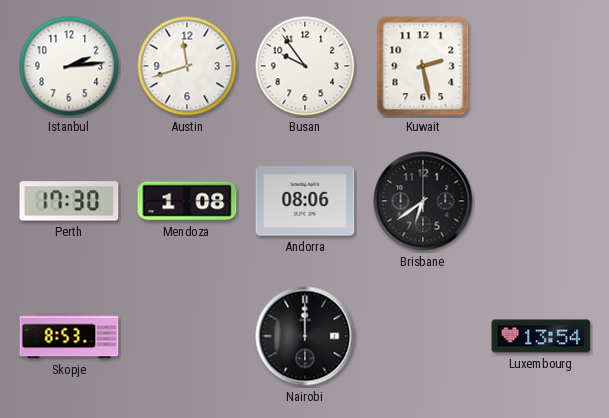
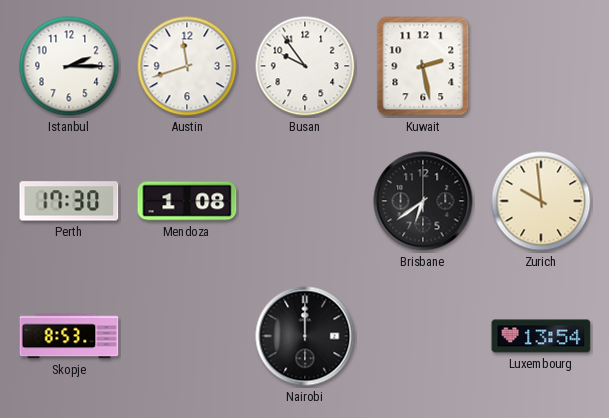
Istanbul: 2:14 -> 2:15
Andorra: 08:06 -> none
Zurich: none -> 9:59
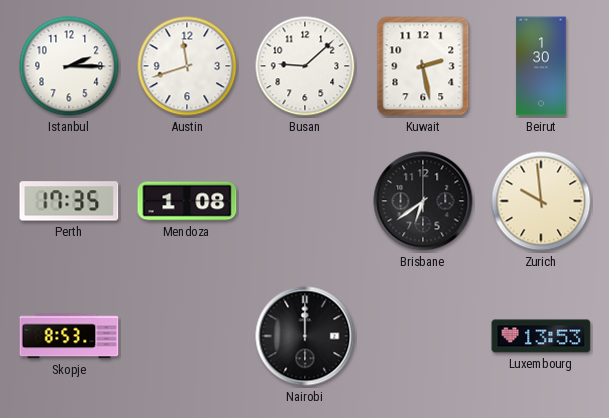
Busan: 9:54 -> 9:08
Beirut: none -> 1:30
Perth: 17:30 -> 17:35
Luxembourg: 13:54 -> 13:53
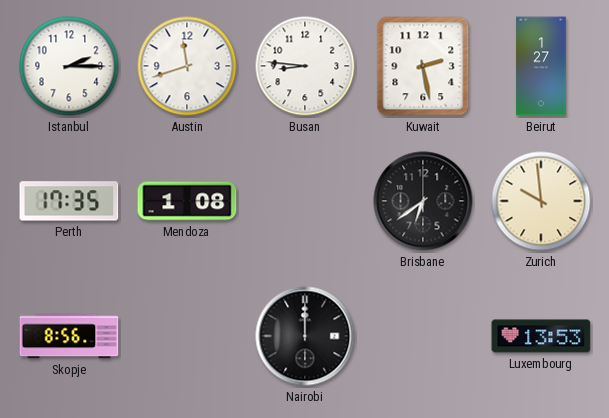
Busan: 9:08 -> 8:46
Beirut: 1:30 -> 1:27
Skopje: 8:53 -> 8:56
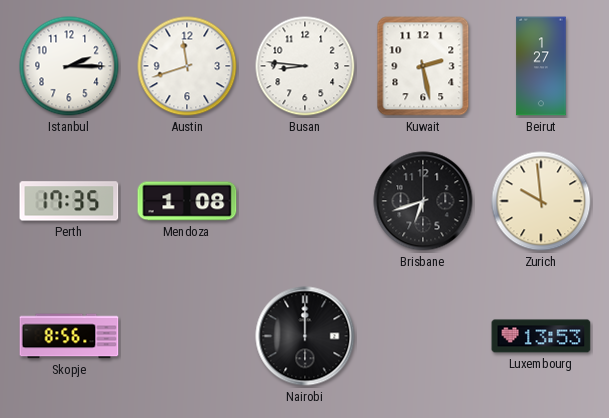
Brisbane: 6:39 -> 6:42
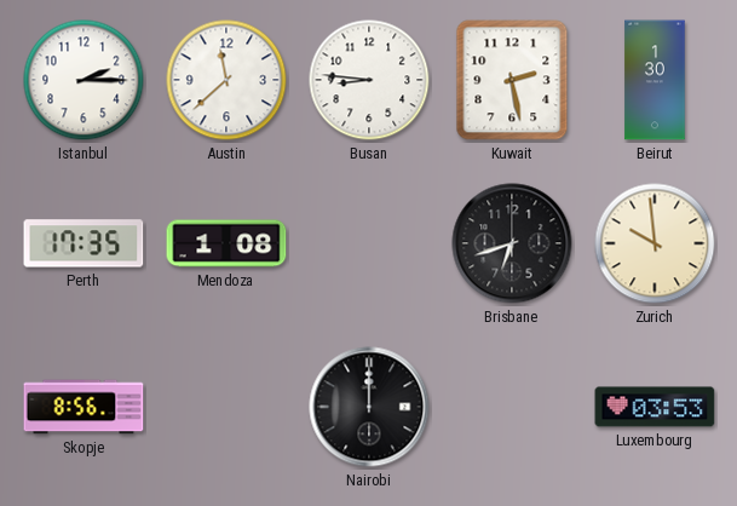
Austin: 11:42 -> 11:38
Beirut: 1:27 -> 1:30
Luxembourg: 13:53 -> 03:53
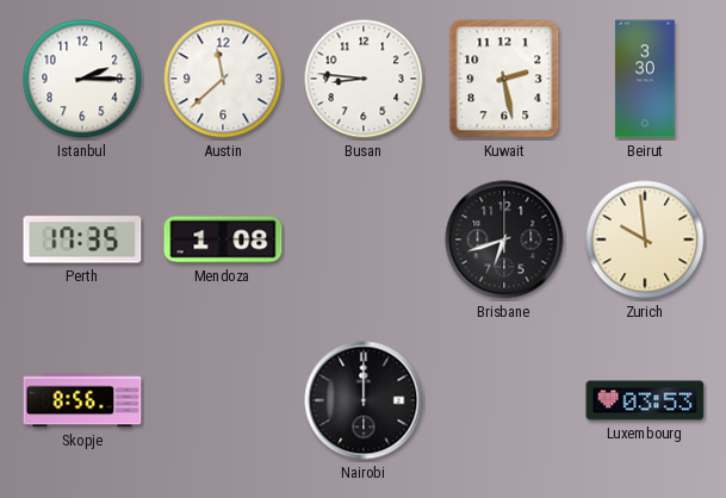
Beirut: 1:30 -> 3:30
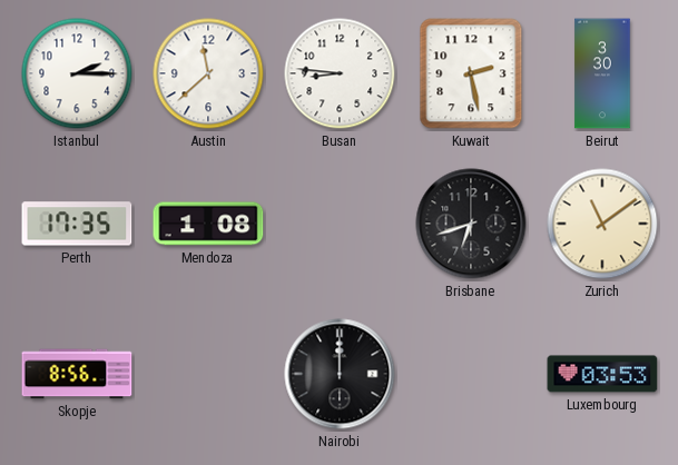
Zurich: 9:59 -> 11:09
